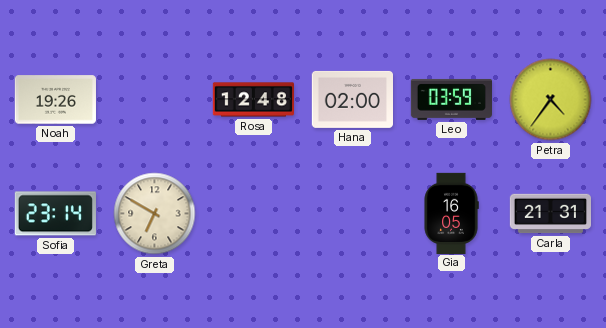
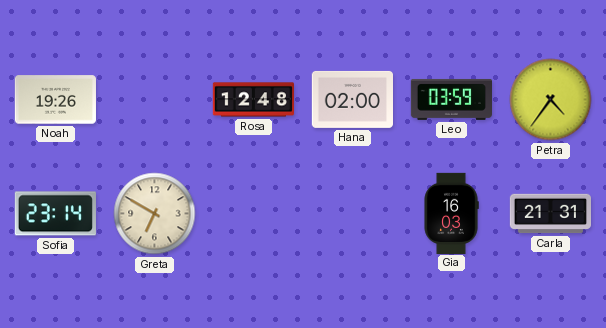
Gia: 16:05 -> 16:03
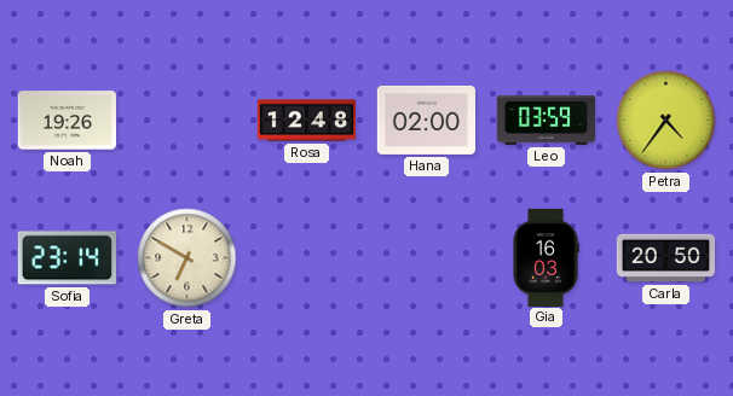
Carla: 21:31 -> 20:50
